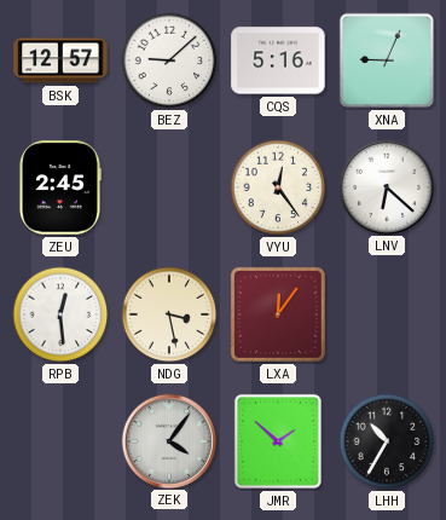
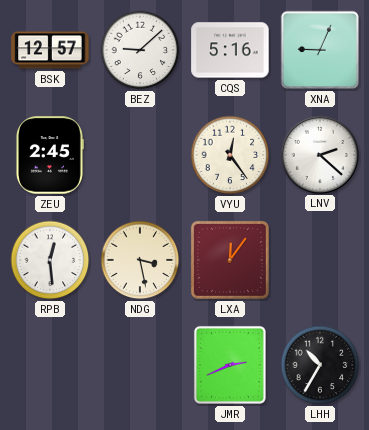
LNV: 6:22 -> 2:22
ZEK: 4:06 -> none
JMR: 1:52 -> 2:41
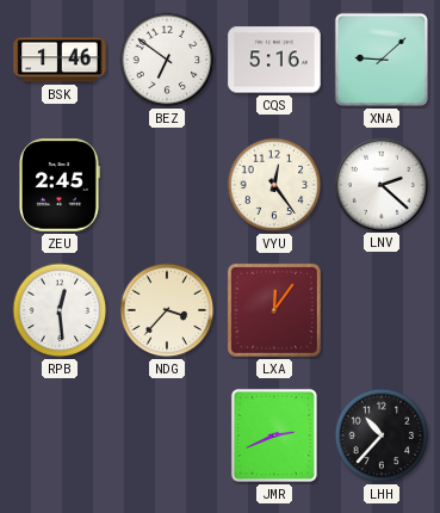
BSK: 12:57 -> 1:46
BEZ: 9:08 -> 6:51
XNA: 9:04 -> 9:08
NDG: 3:28 -> 3:37
LHH: 10:35 -> 10:37
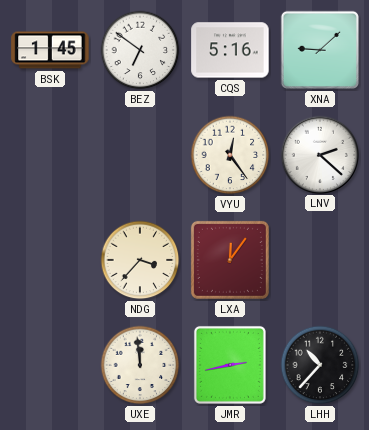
BSK: 1:46 -> 1:45
ZEU: 2:45 -> none
RPB: 12:29 -> none
UXE: none -> 11:59
JMR: 2:41 -> 2:43
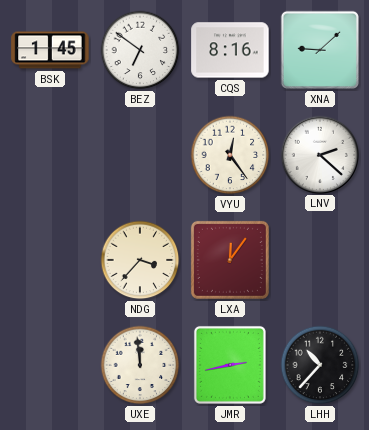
CQS: 5:16 -> 8:16
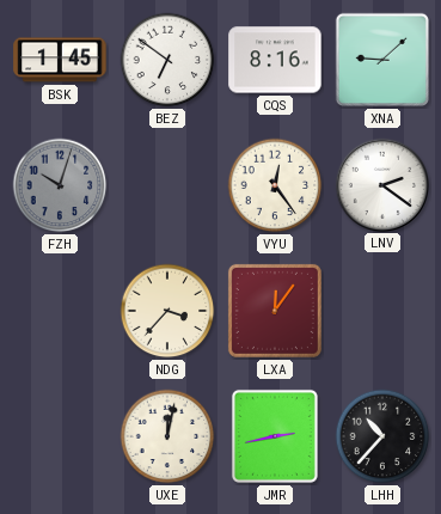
FZH: none -> 10:03
LNV: 2:22 -> 2:21
UXE: 11:59 -> 12:02
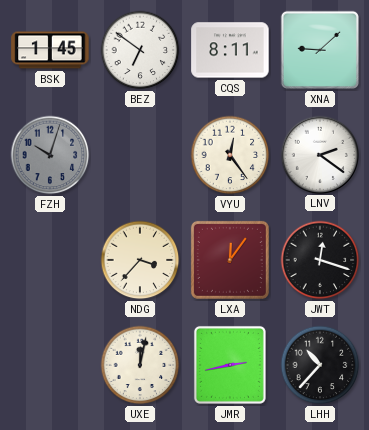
CQS: 8:16 -> 8:11
JWT: none -> 12:18
